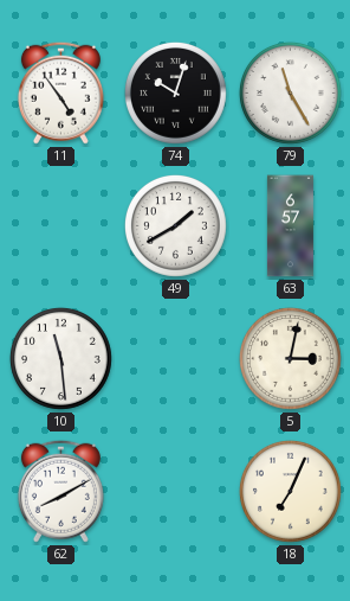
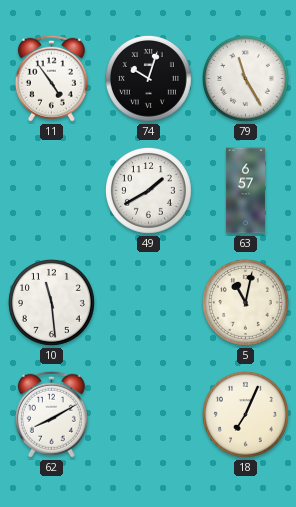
5: 3:02 -> 11:02
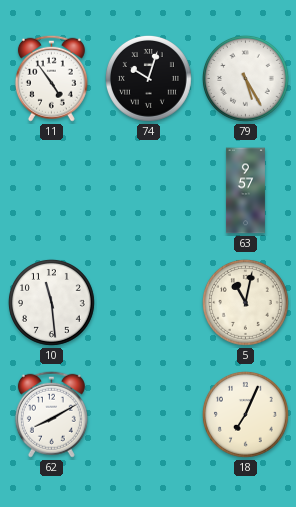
79: 11:25 -> 5:25
49: 1:40 -> none
63: 6:57 -> 9:57
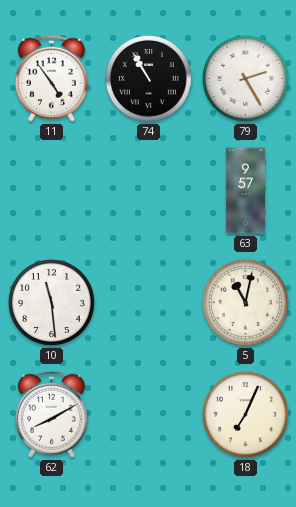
74: 10:03 -> 10:55
79: 5:25 -> 2:25
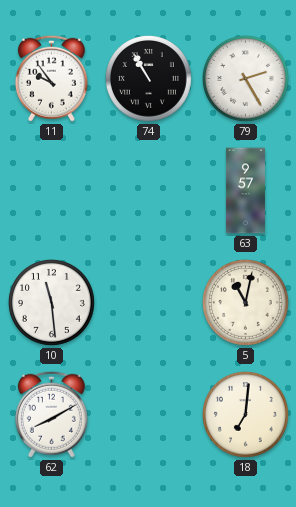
11: 4:54 -> 9:54
18: 7:04 -> 7:01
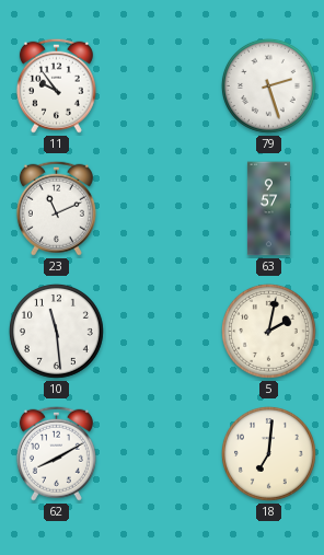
74: 10:55 -> none
79: 2:25 -> 2:27
23: none -> 11:11
5: 11:02 -> 2:02
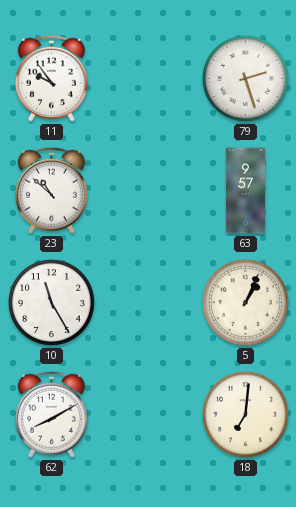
23: 11:11 -> 10:52
10: 11:29 -> 11:25
5: 2:02 -> 1:04
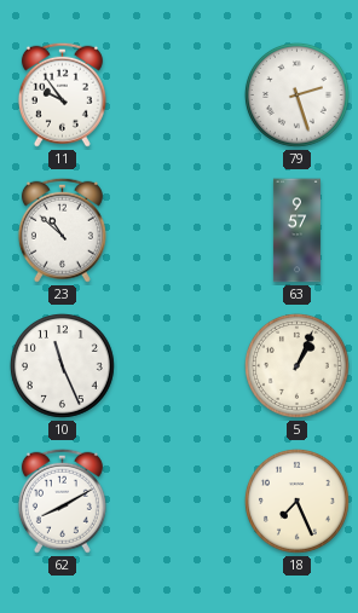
10: 11:25 -> 11:26
18: 7:01 -> 7:26
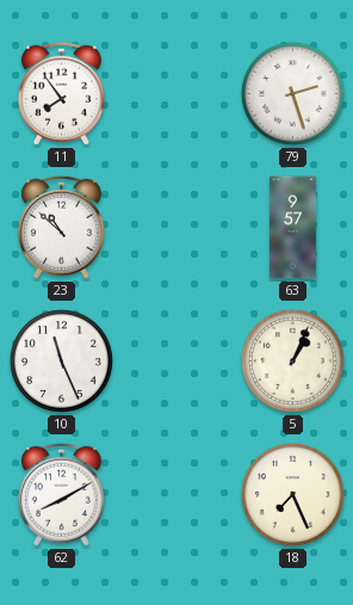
11: 9:54 -> 7:54
